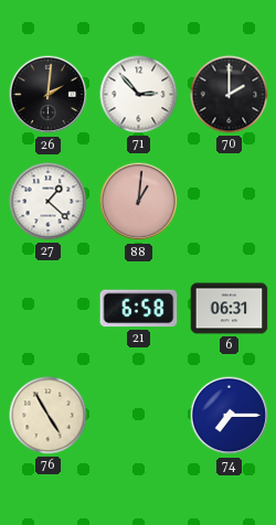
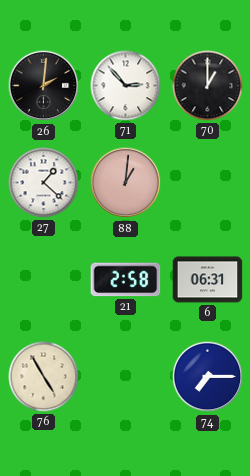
70: 2:00 -> 1:00
21: 6:58 -> 2:58
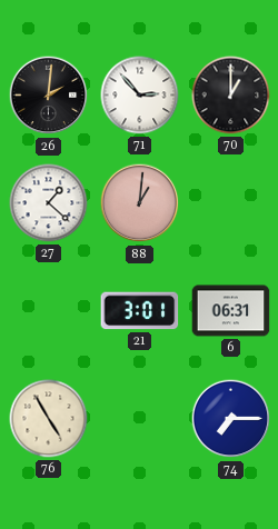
21: 2:58 -> 3:01
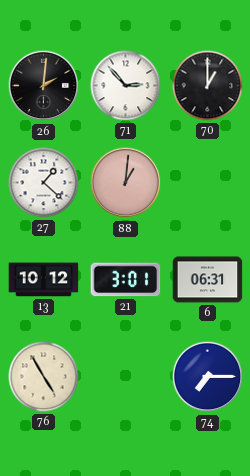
13: none -> 10:12
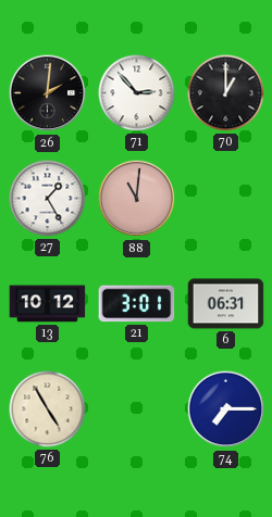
27: 1:22 -> 1:25
88: 1:01 -> 11:01
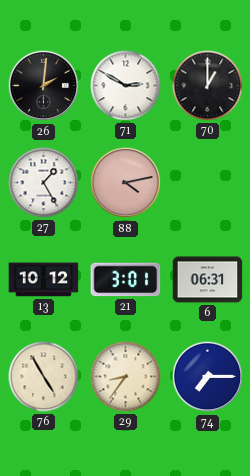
71: 2:53 -> 2:50
88: 11:01 -> 4:13
29: none -> 8:36
